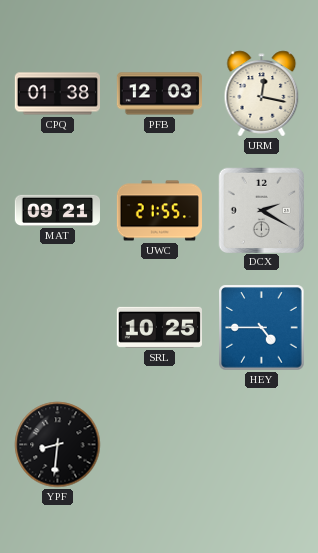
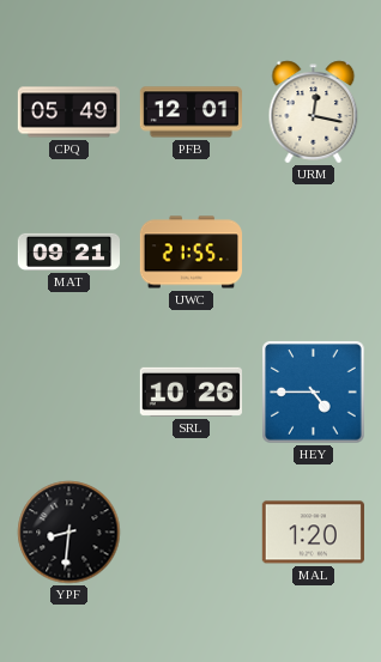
CPQ: 01:38 -> 05:49
PFB: 12:03 -> 12:01
DCX: 2:20 -> none
SRL: 10:25 -> 10:26
MAL: none -> 1:20
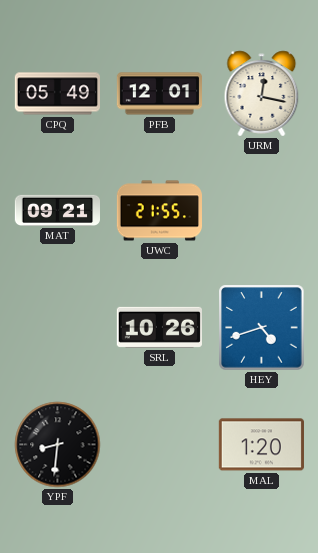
HEY: 4:45 -> 4:42
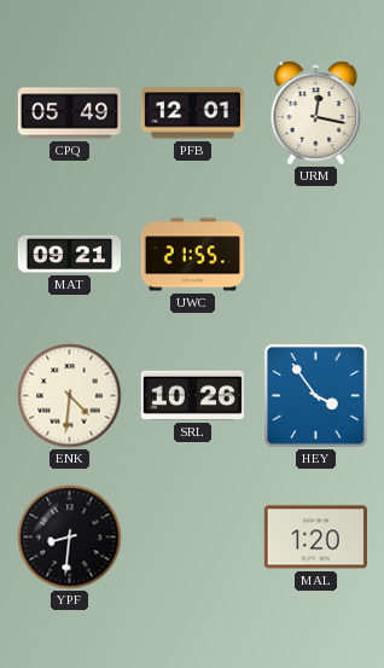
ENK: none -> 4:31
HEY: 4:42 -> 3:54
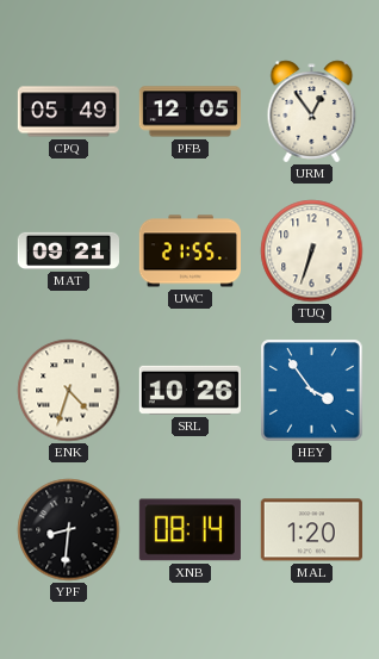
PFB: 12:01 -> 12:05
URM: 12:17 -> 12:54
TUQ: none -> 6:33
ENK: 4:31 -> 4:33
XNB: none -> 08:14
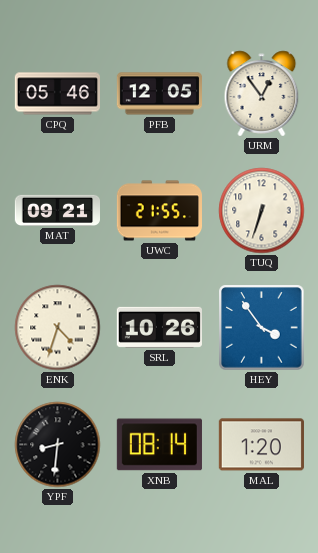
CPQ: 05:49 -> 05:46
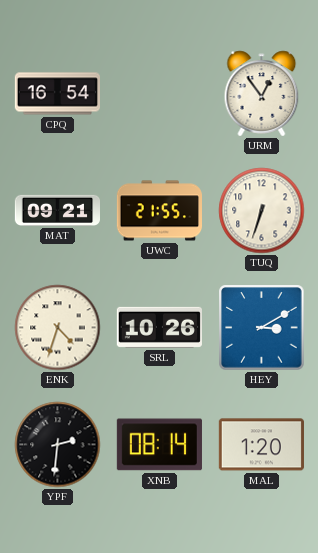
CPQ: 05:46 -> 16:54
PFB: 12:05 -> none
HEY: 3:54 -> 3:10
YPF: 8:31 -> 2:31
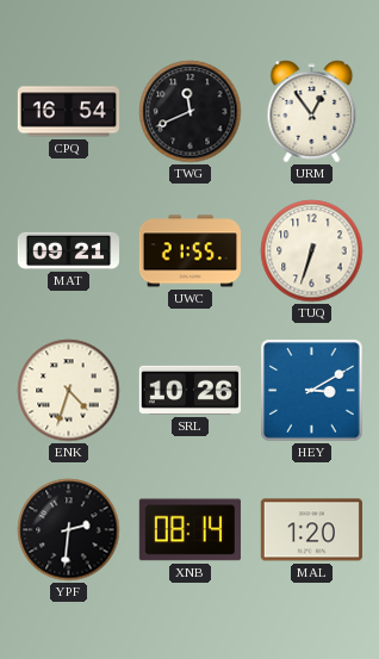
TWG: none -> 11:41
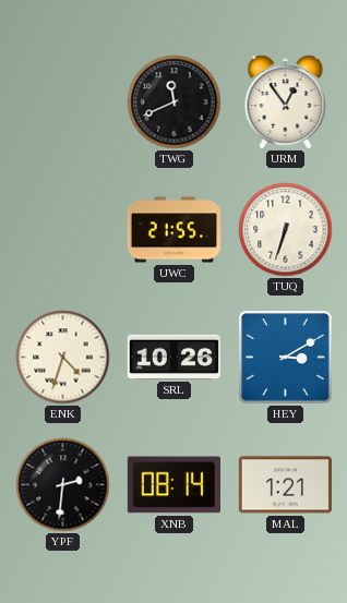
CPQ: 16:54 -> none
MAT: 09:21 -> none
MAL: 1:20 -> 1:21
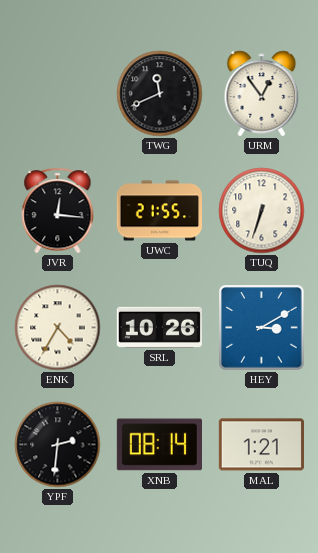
JVR: none -> 12:16
ENK: 4:33 -> 4:35
